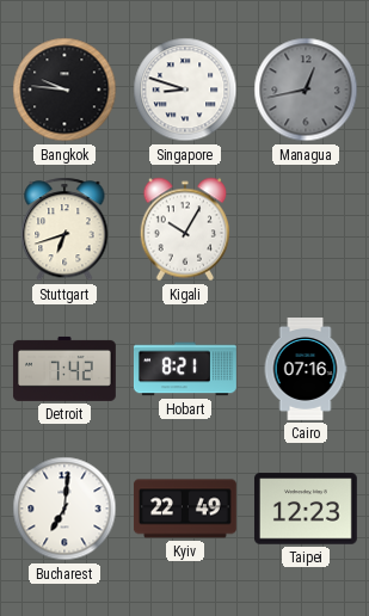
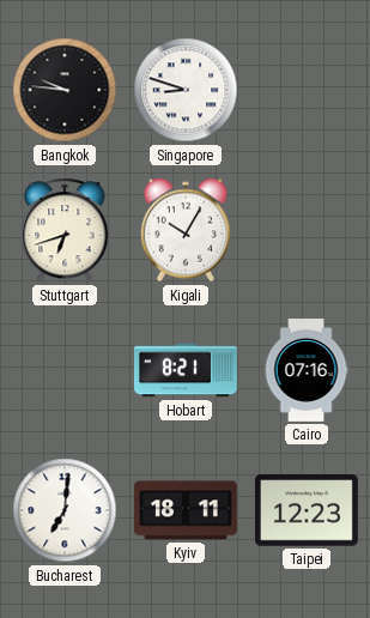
Managua: 12:43 -> none
Detroit: 7:42 -> none
Kyiv: 22:49 -> 18:11
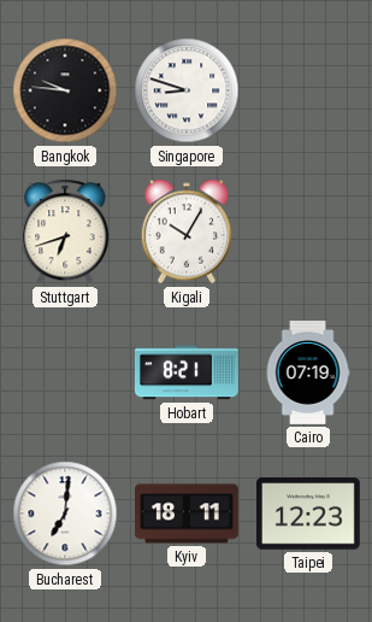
Cairo: 07:16 -> 07:19
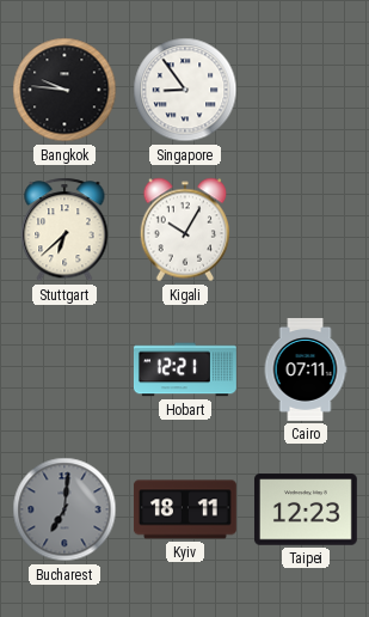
Singapore: 8:48 -> 8:54
Stuttgart: 6:42 -> 6:38
Hobart: 8:21 -> 12:21
Cairo: 07:19 -> 07:11
Bucharest dial: white -> grey
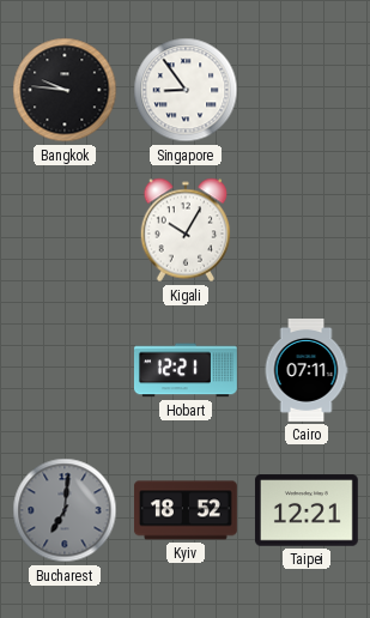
Stuttgart: 6:38 -> none
Kyiv: 18:11 -> 18:52
Taipei: 12:23 -> 12:21
